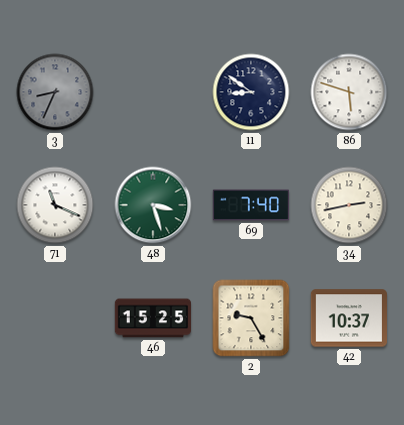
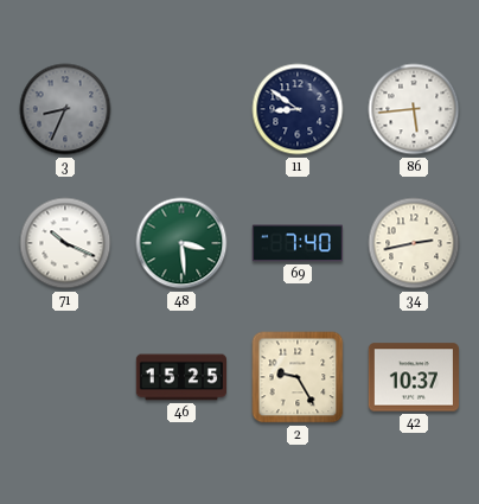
86: 5:48 -> 5:44
71: 11:19 -> 10:19
48: 3:27 -> 3:29
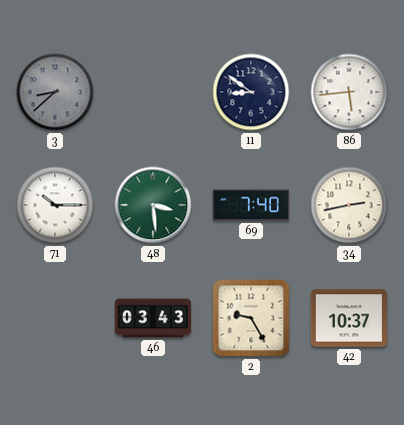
3: 8:34 -> 8:38
71: 10:19 -> 10:15
46: 15:25 -> 03:43
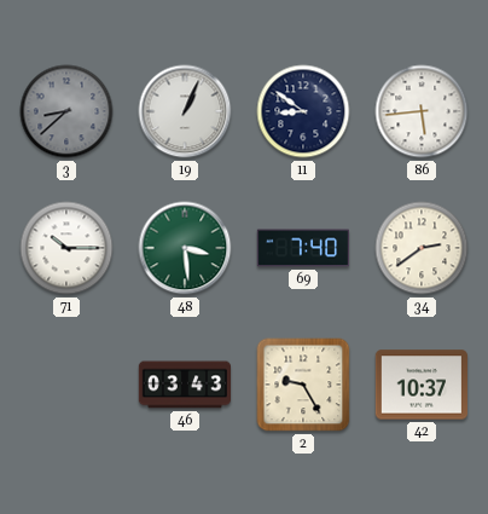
19: none -> 1:04
34: 2:43 -> 2:39
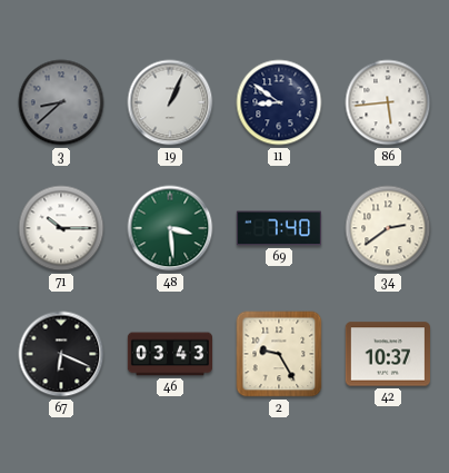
67: none -> 6:19
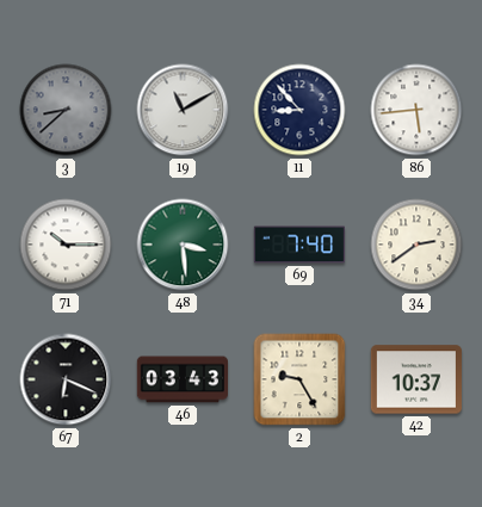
19: 1:04 -> 11:10
11: 8:51 -> 8:53
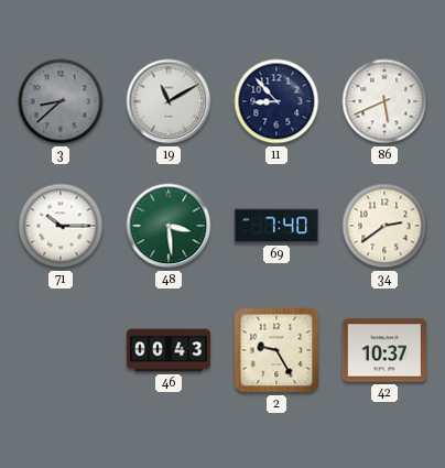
86: 5:44 -> 5:41
67: 6:19 -> none
46: 03:43 -> 00:43
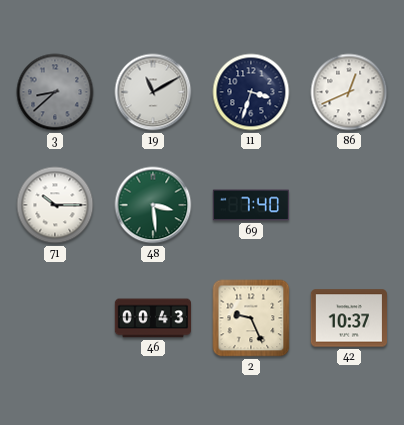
11: 8:53 -> 3:33
86: 5:41 -> 12:41
34: 2:39 -> none
2: 9:25 -> 9:26
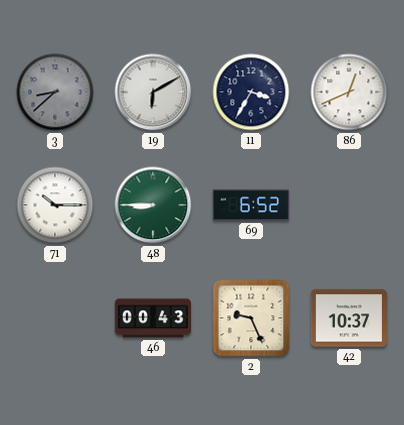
19: 11:10 -> 6:10
11: 3:33 -> 3:35
48: 3:29 -> 8:45
69: 7:40 -> 6:52
